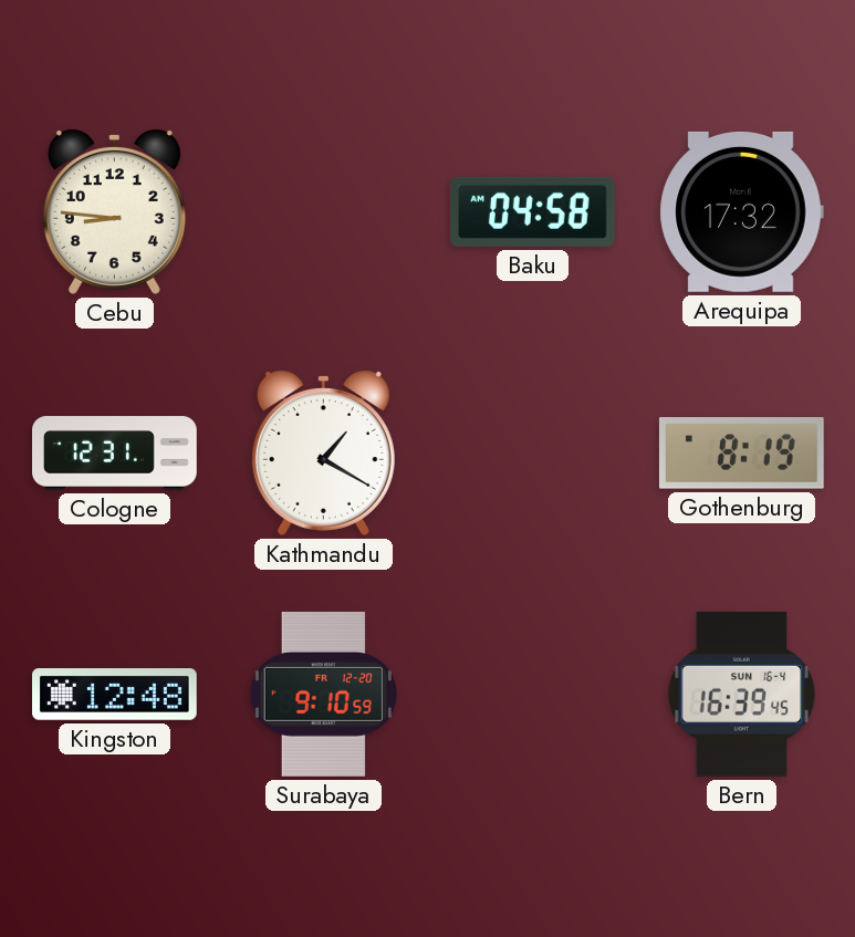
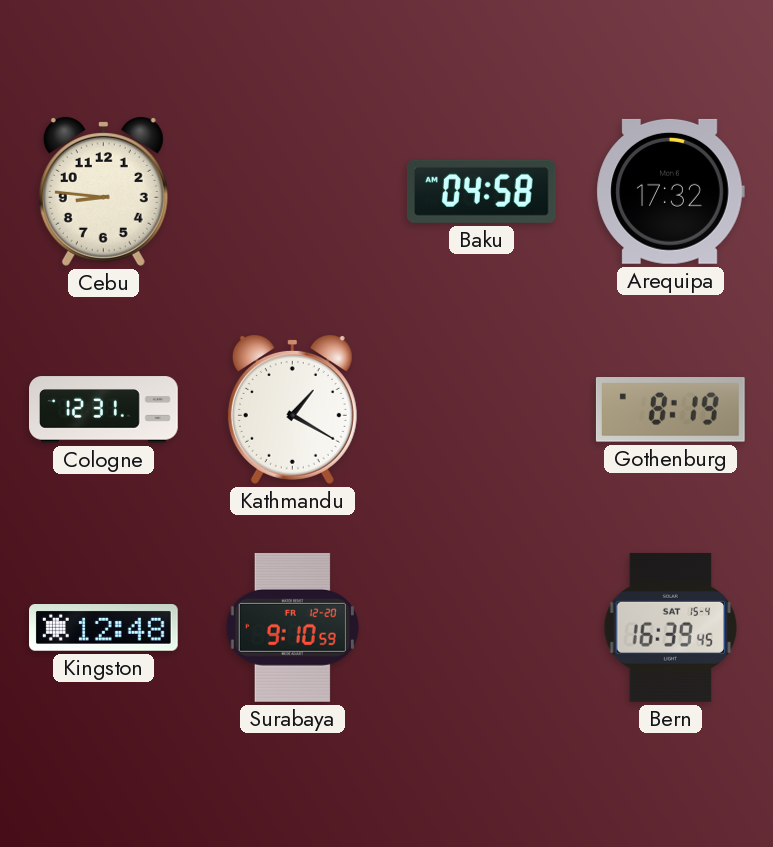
Bern date: SUN 16-4 -> SAT 15-4
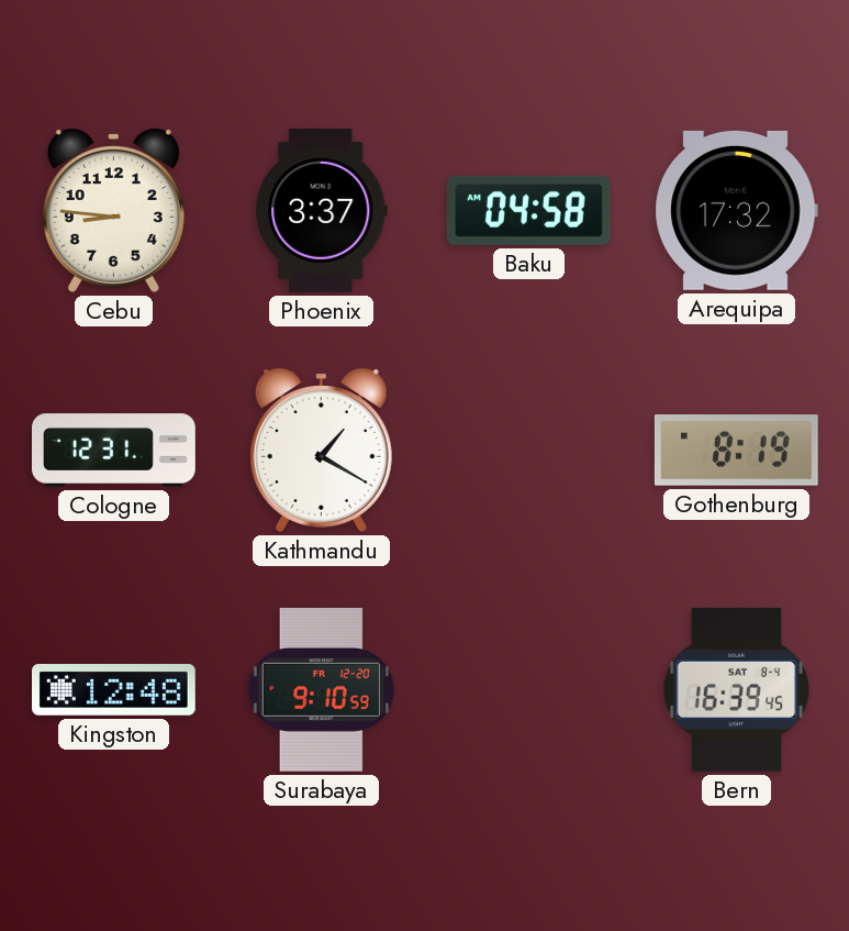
Phoenix: none -> 3:37
Bern date: SAT 15-4 -> SAT 8-4
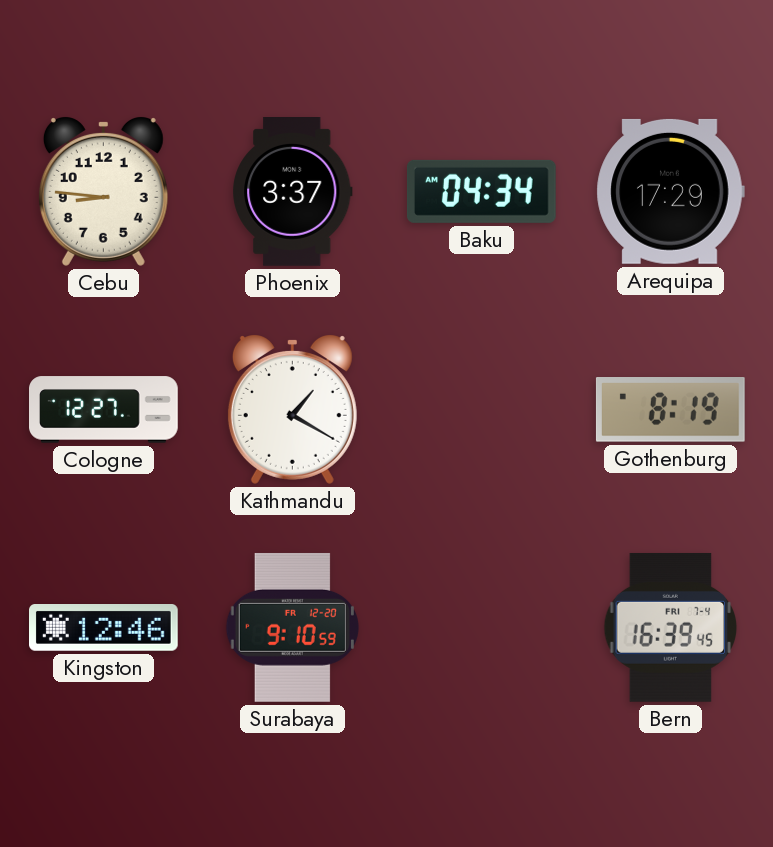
Baku: 04:58 -> 04:34
Arequipa: 17:32 -> 17:29
Cologne: 12:31 -> 12:27
Kingston: 12:48 -> 12:46
Bern date: SAT 8-4 -> FRI 7-4
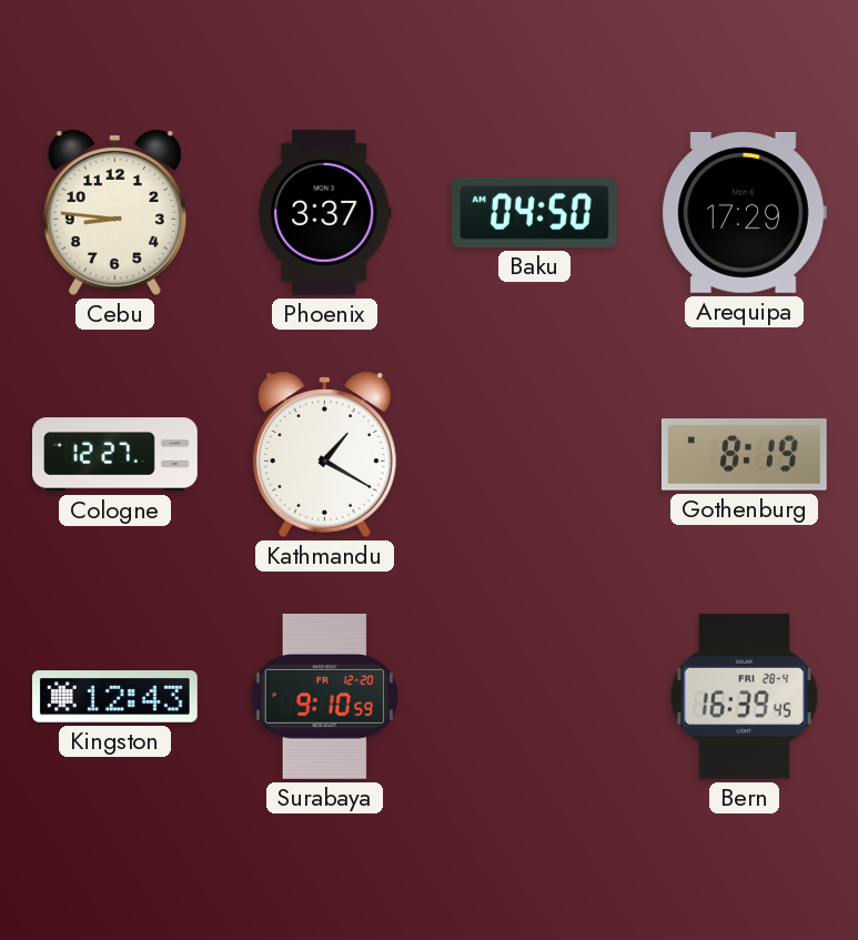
Baku: 04:34 -> 04:50
Kingston: 12:46 -> 12:43
Bern date: FRI 7-4 -> FRI 28-4
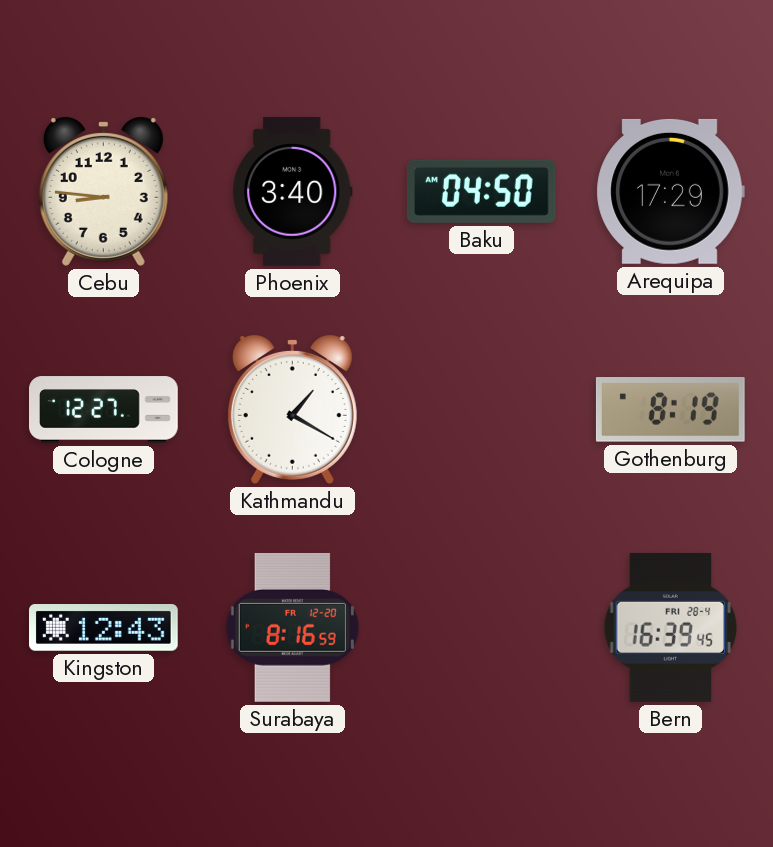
Phoenix: 3:37 -> 3:40
Surabaya: 9:10 -> 8:16
